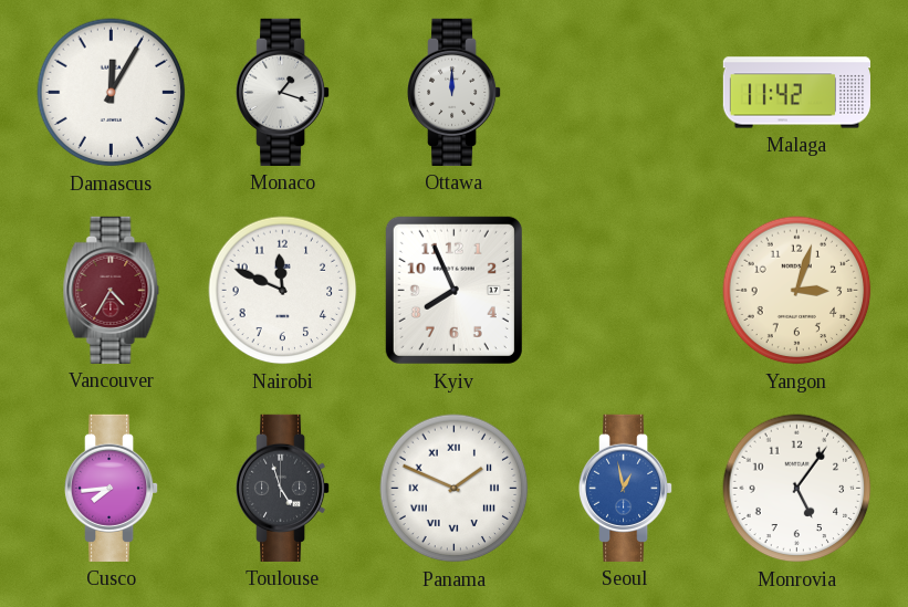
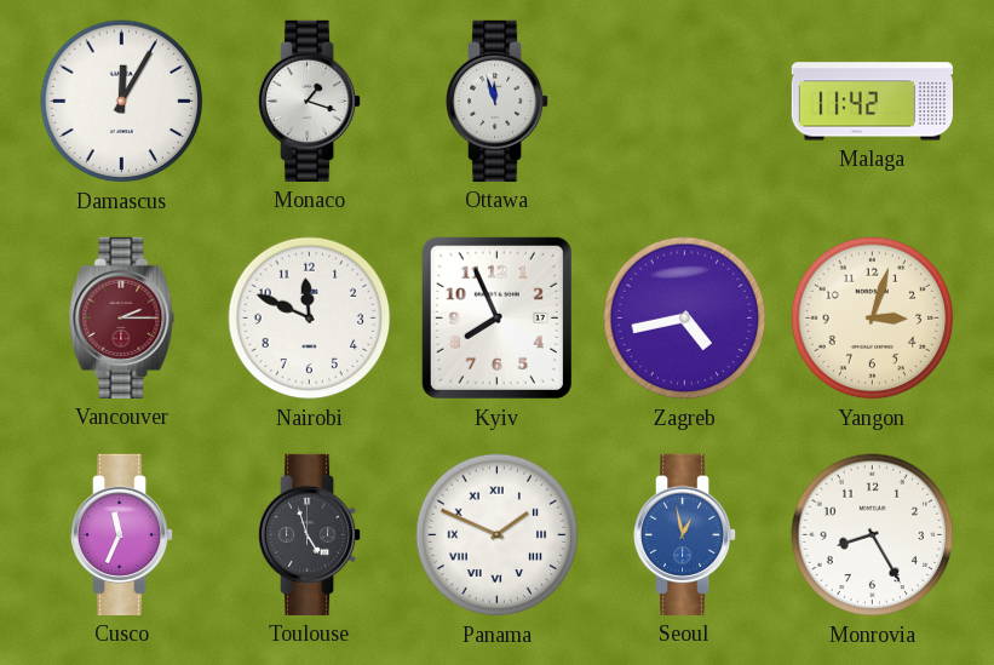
Ottawa: 12:00 -> 11:57
Vancouver: 4:35 -> 2:15
Zagreb: none -> 4:43
Cusco: 7:44 -> 11:34
Monrovia: 5:06 -> 8:25
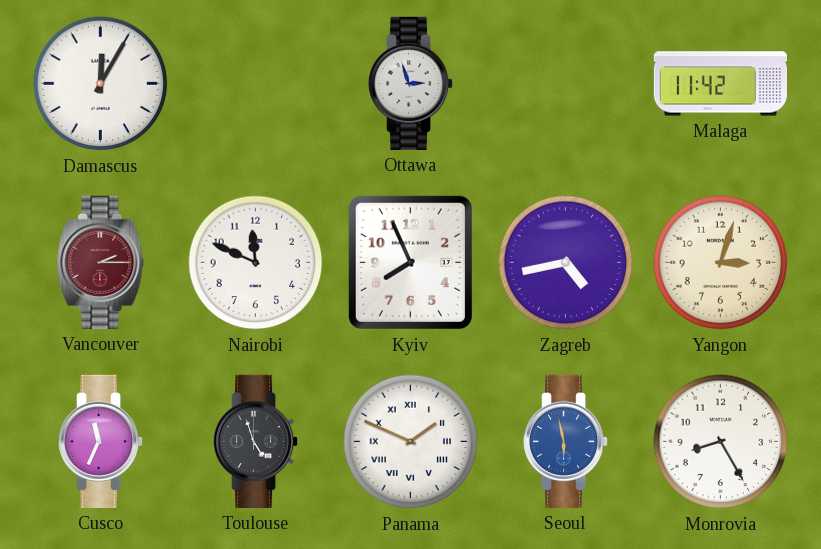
Monaco: 1:18 -> none
Ottawa: 11:57 -> 2:57
Seoul: 12:58 -> 5:58
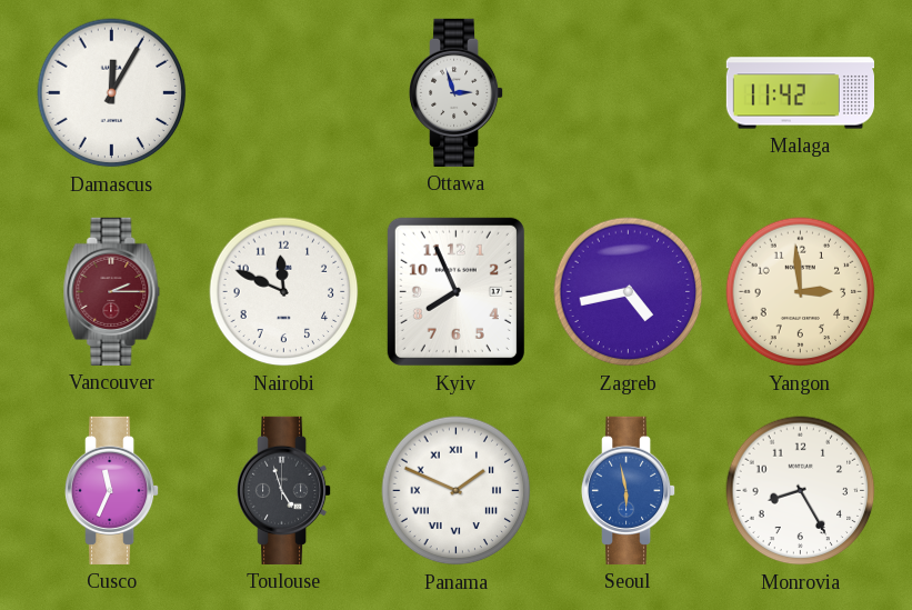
Yangon: 3:03 -> 2:59
